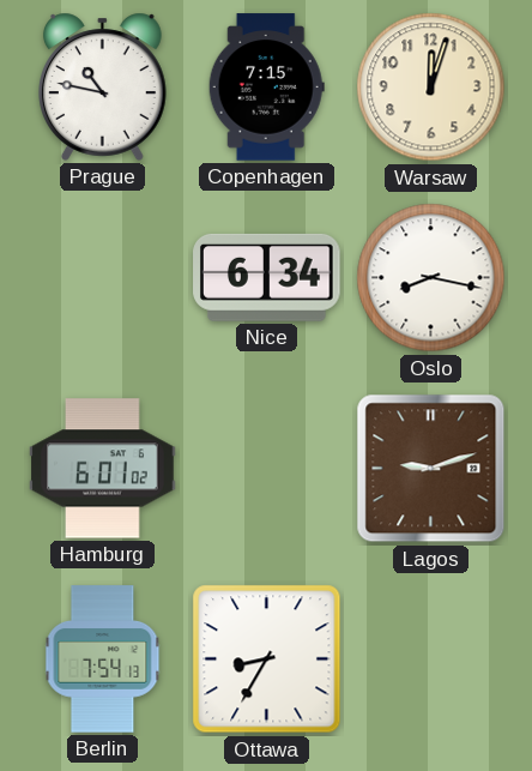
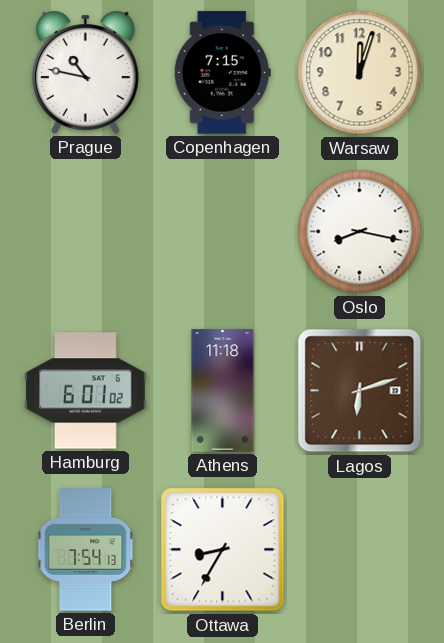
Nice: 6:34 -> none
Athens: none -> 11:18
Lagos: 9:12 -> 6:12
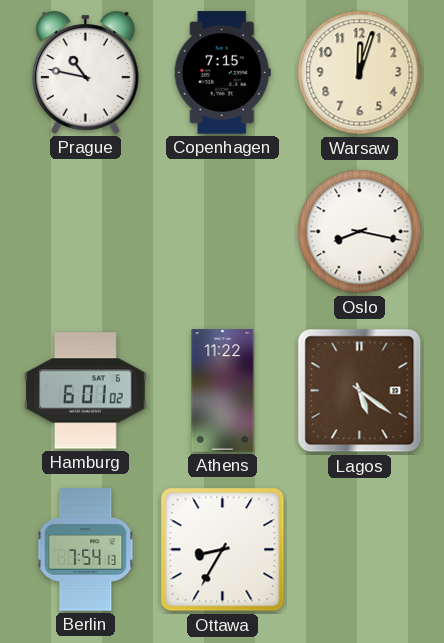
Athens: 11:18 -> 11:22
Lagos: 6:12 -> 5:21
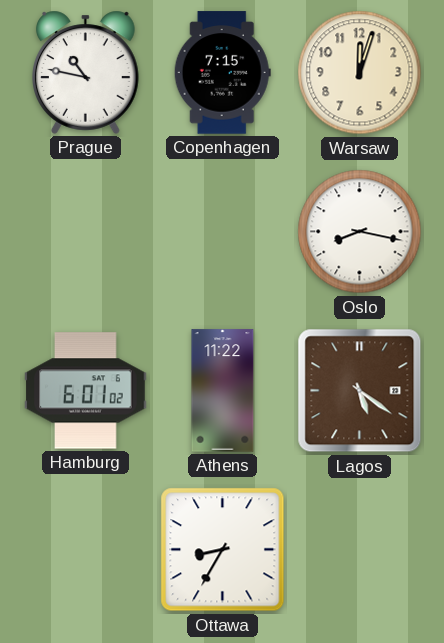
Berlin: 7:54 -> none
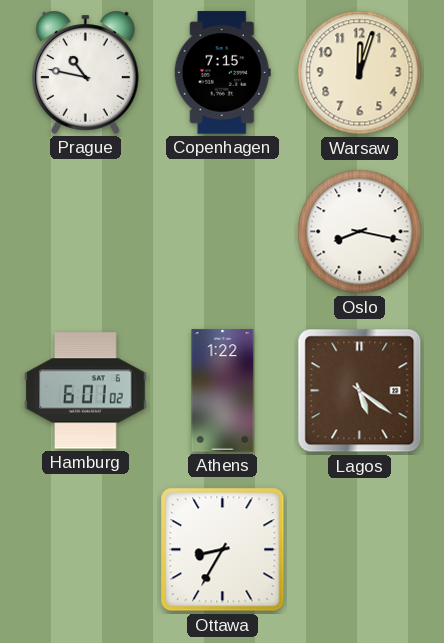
Athens: 11:22 -> 1:22
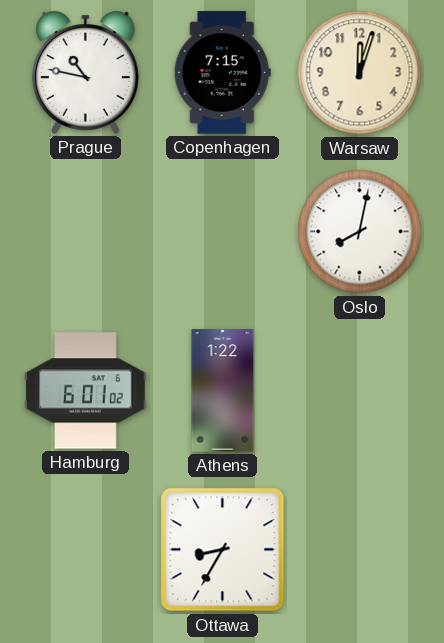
Oslo: 8:17 -> 8:02
Lagos: 5:21 -> none
